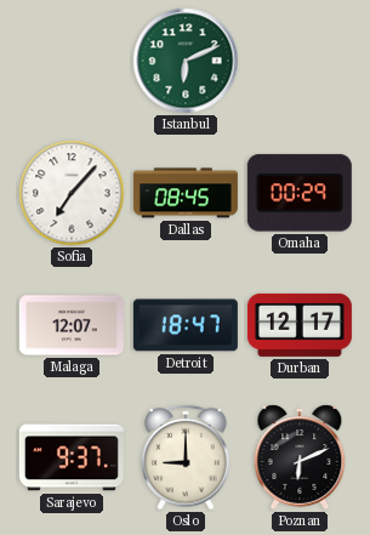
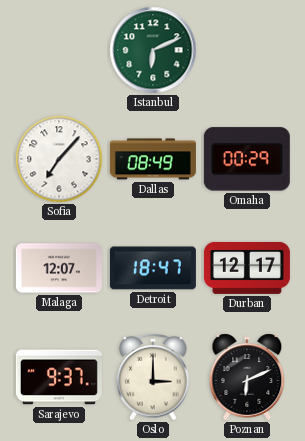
Dallas: 08:45 -> 08:49
Oslo: 9:00 -> 3:00
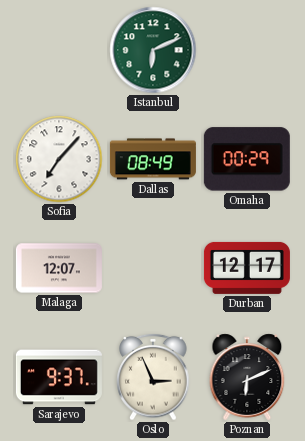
Detroit: 18:47 -> none
Oslo: 3:00 -> 2:56
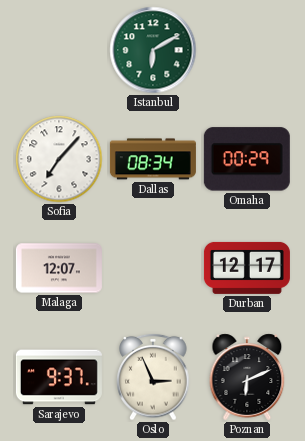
Istanbul: 6:11 -> 6:10
Dallas: 08:49 -> 08:34
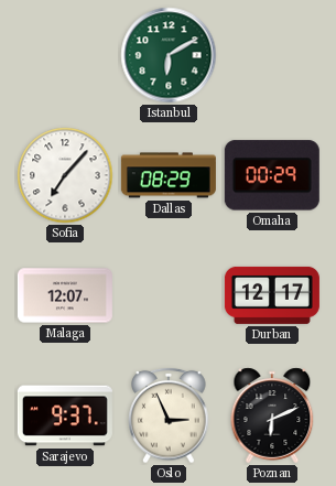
Dallas: 08:34 -> 08:29
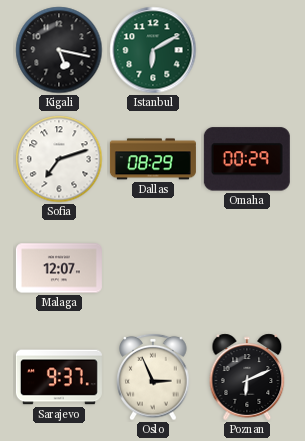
Kigali: none -> 5:17
Sofia: 7:07 -> 7:12
Durban: 12:17 -> none
